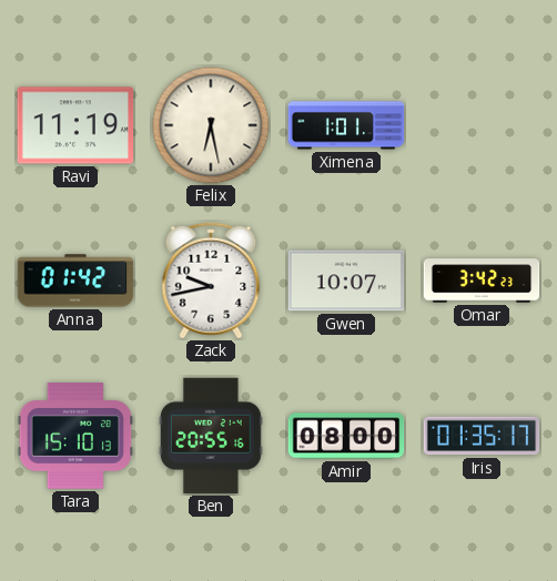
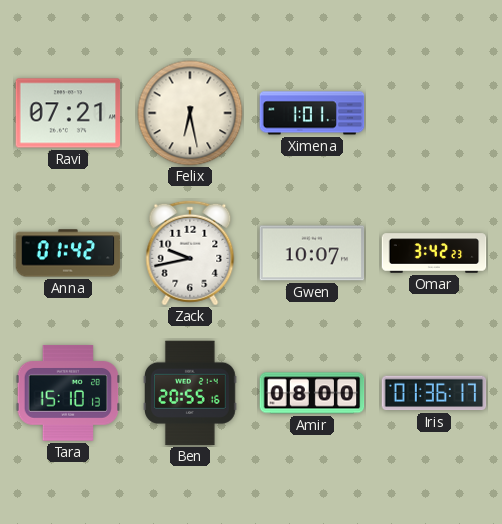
Ravi: 11:19 -> 07:21
Iris: 01:35 -> 01:36
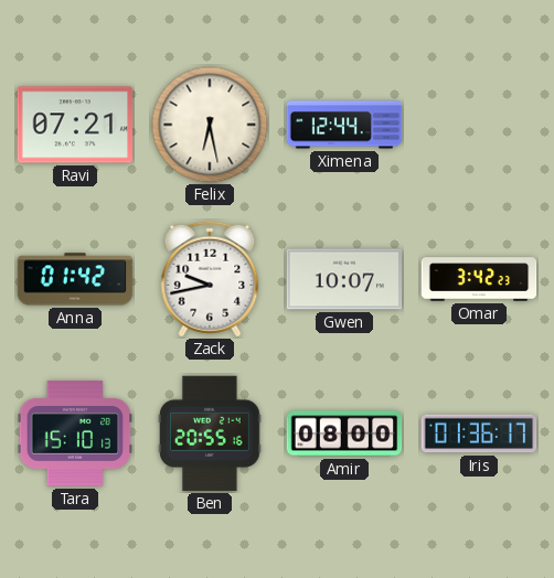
Ximena: 1:01 -> 12:44
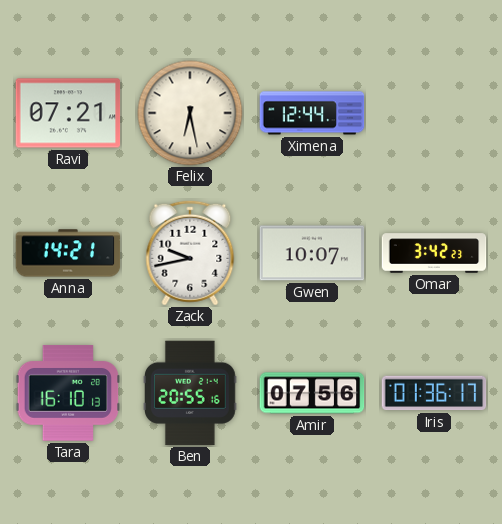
Anna: 01:42 -> 14:21
Tara: 15:10 -> 16:10
Amir: 08:00 -> 07:56
